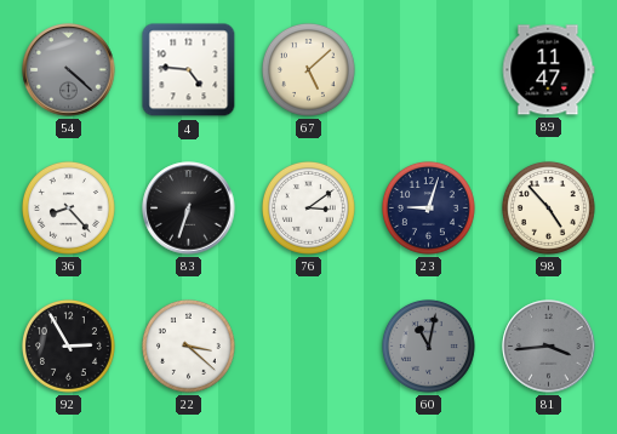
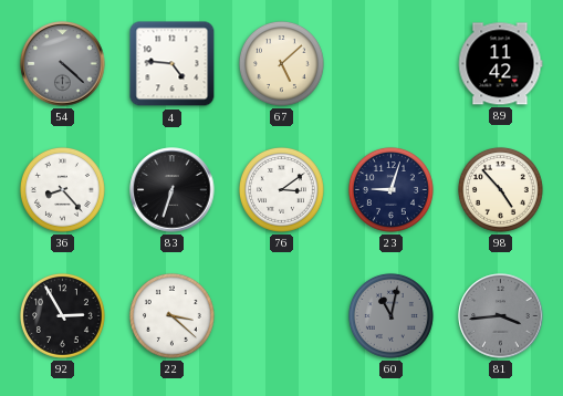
89: 11:47 -> 11:42
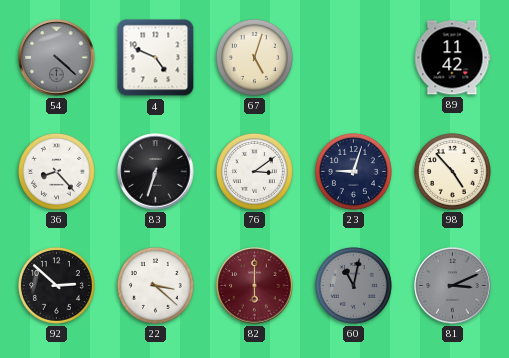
4: 4:46 -> 4:49
67: 5:08 -> 5:03
92: 2:55 -> 2:52
82: none -> 6:00
81: 3:44 -> 3:11
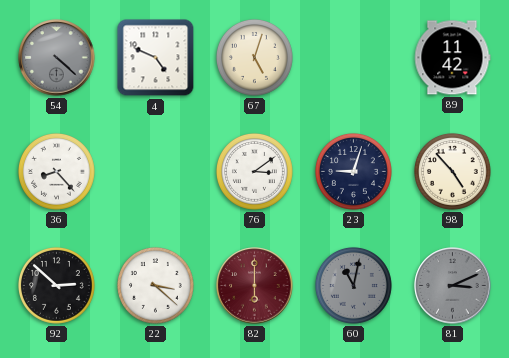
83: 6:33 -> none
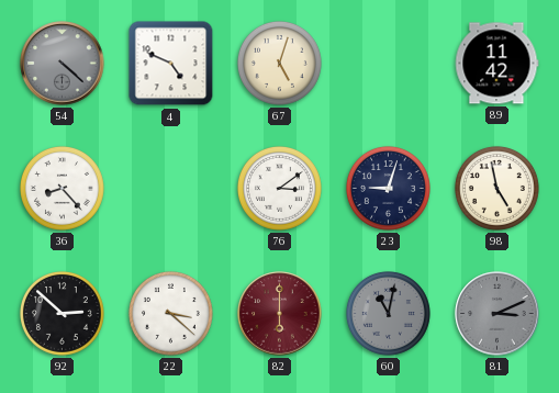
98: 4:53 -> 4:58
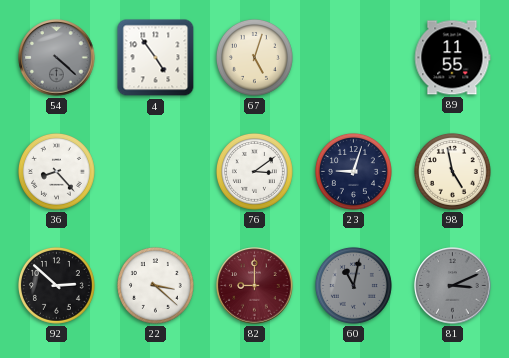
4: 4:49 -> 4:54
89: 11:42 -> 11:55
82: 6:00 -> 9:00
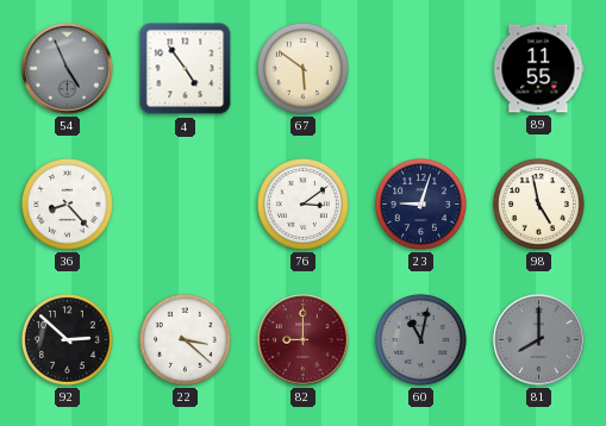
54: 4:22 -> 4:56
67: 5:03 -> 5:51
81: 3:11 -> 8:00
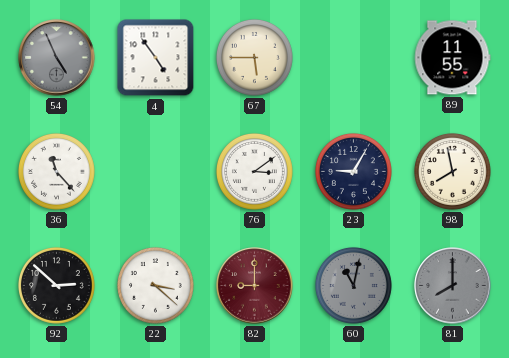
67: 5:51 -> 5:45
36: 8:23 -> 11:23
23: 9:03 -> 9:05
98: 4:58 -> 7:58
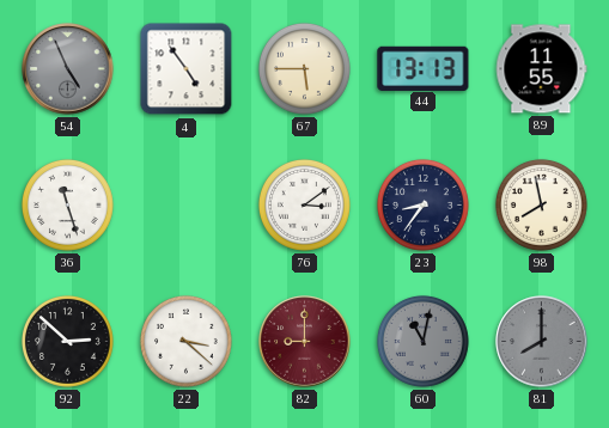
44: none -> 13:13
36: 11:23 -> 11:27
23: 9:05 -> 8:36
